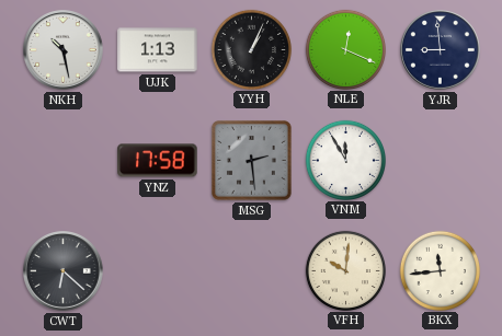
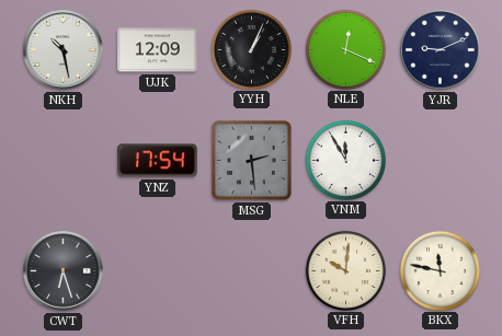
UJK: 1:13 -> 12:09
YJR: 8:59 -> 9:11
YNZ: 17:58 -> 17:54
CWT: 6:22 -> 6:27
BKX: 11:44 -> 11:47
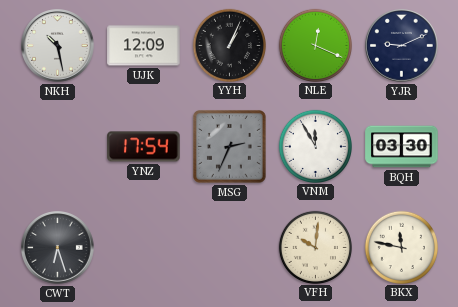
MSG: 2:29 -> 2:34
BQH: none -> 03:30
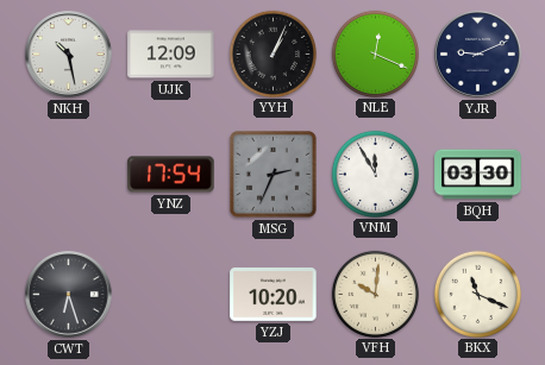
YZJ: none -> 10:20
BKX: 11:47 -> 11:19
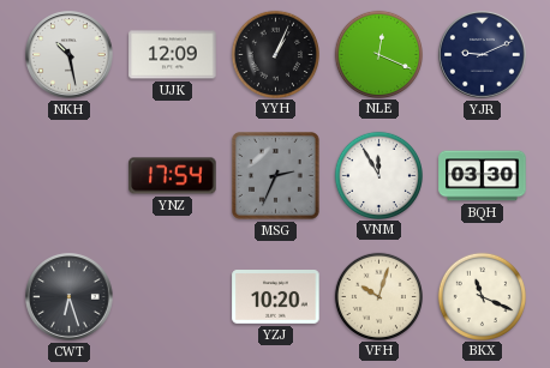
VFH: 10:01 -> 10:03
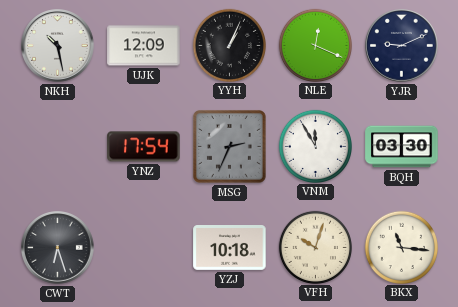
YZJ: 10:20 -> 10:18
BKX: 11:19 -> 11:16
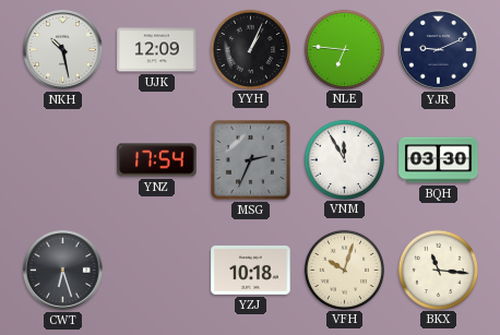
NLE: 12:19 -> 6:46
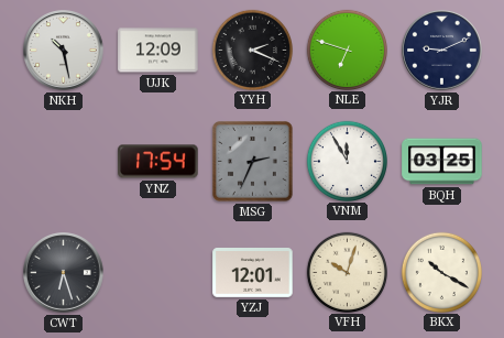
YYH: 1:04 -> 2:19
NLE: 6:46 -> 6:48
BQH: 03:30 -> 03:25
YZJ: 10:18 -> 12:01
BKX: 11:16 -> 10:20
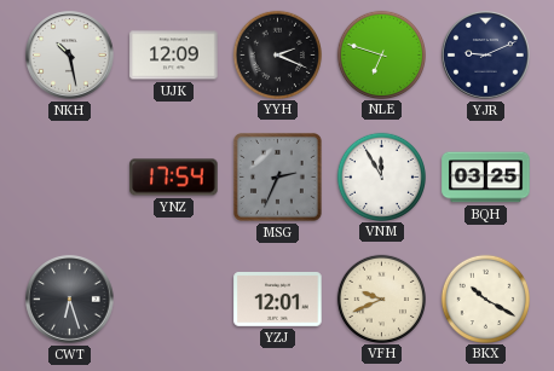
VFH: 10:03 -> 9:41
